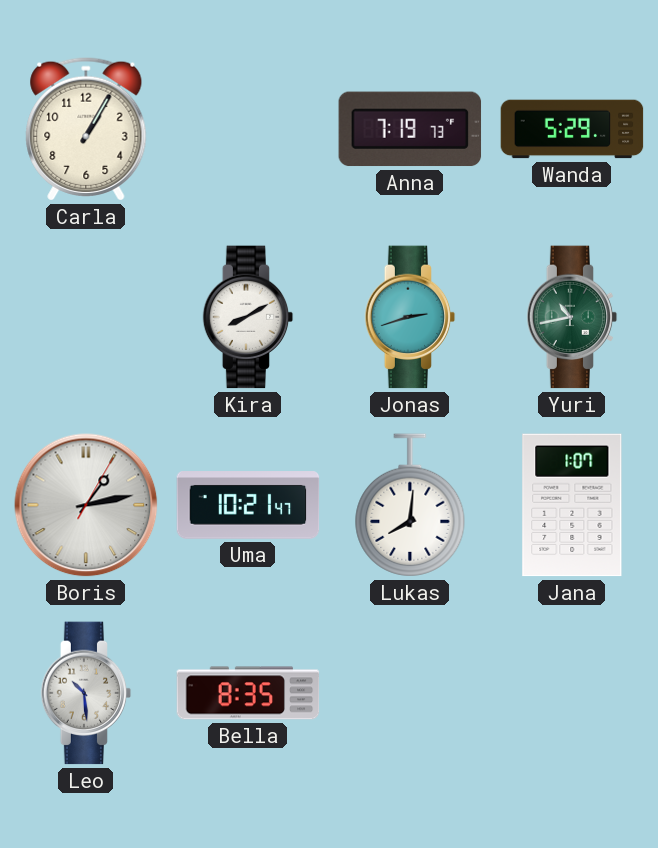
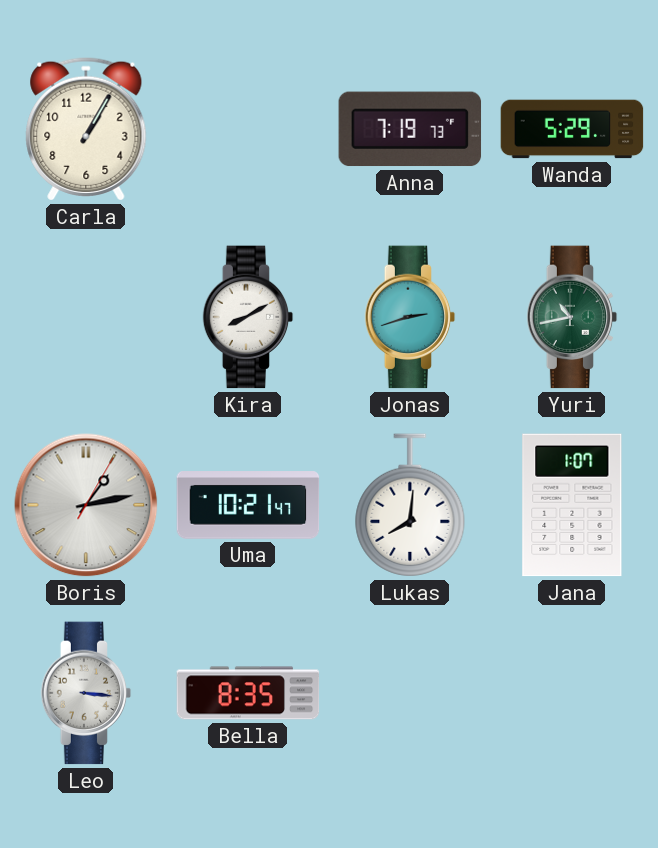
Leo: 10:29 -> 3:16
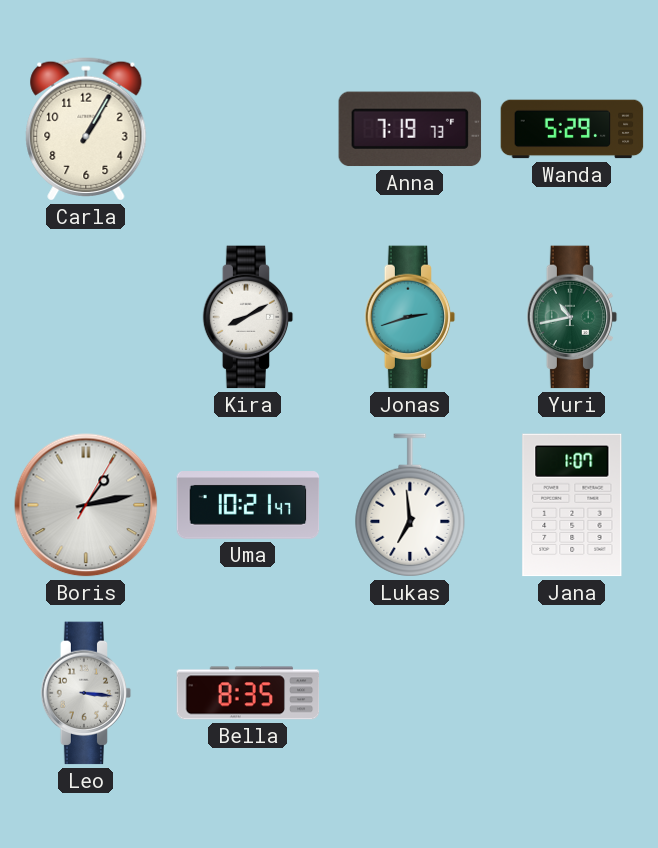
Lukas: 8:01 -> 6:59
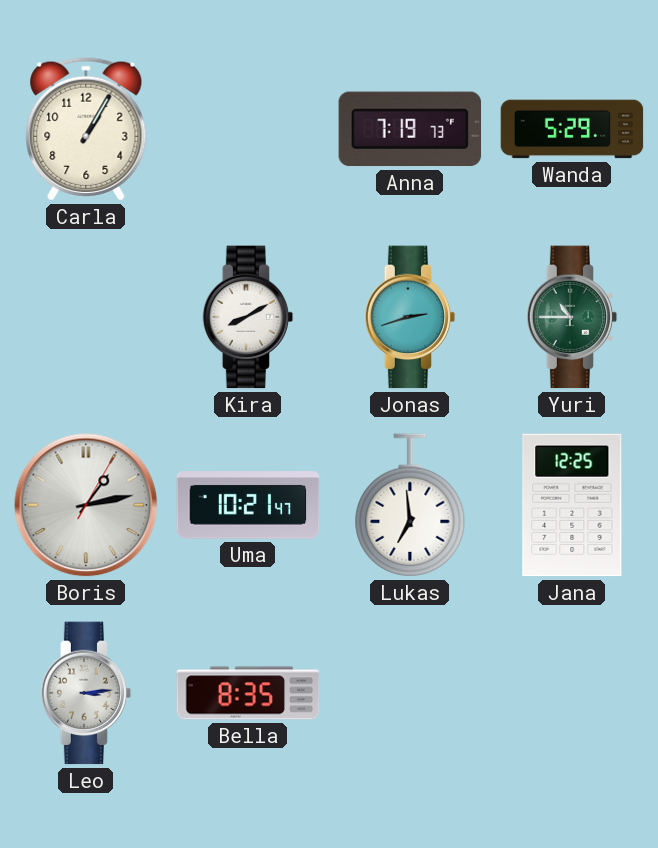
Yuri: 10:43 -> 10:45
Jana: 1:07 -> 12:25
Leo: 3:16 -> 3:14
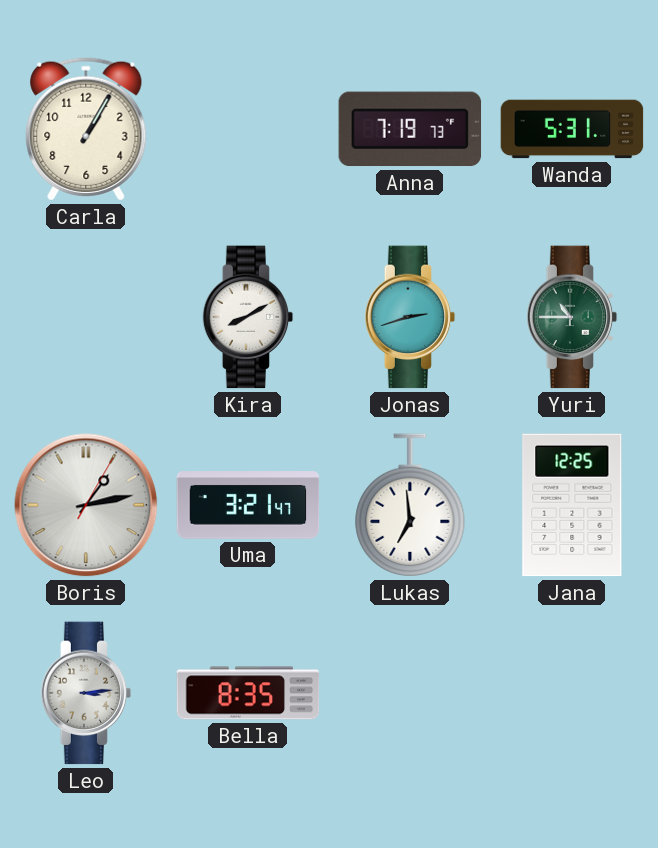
Wanda: 5:29 -> 5:31
Uma: 10:21 -> 3:21
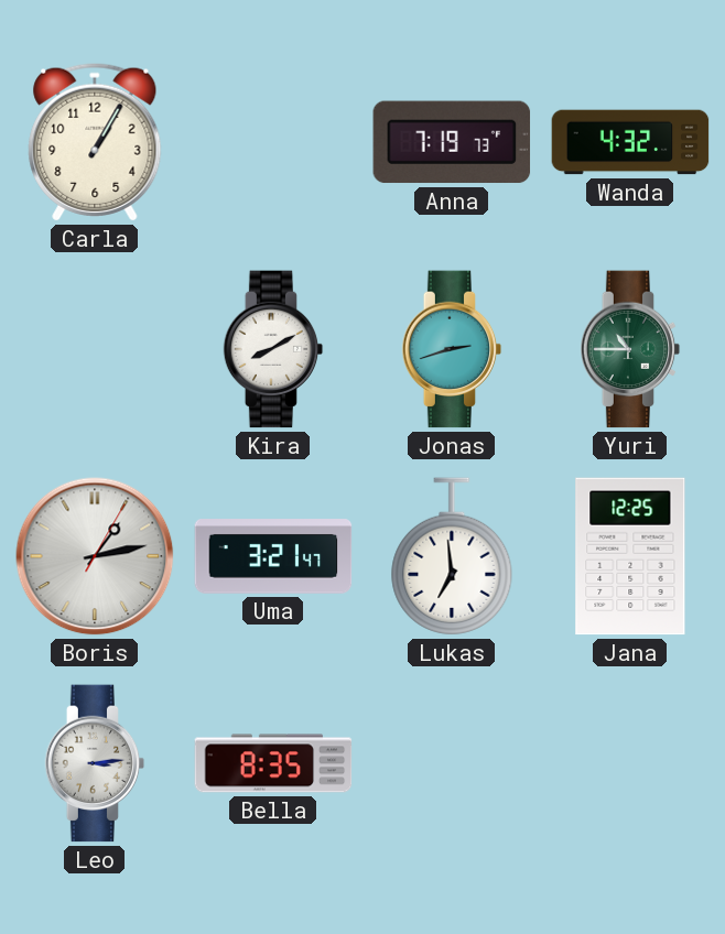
Wanda: 5:31 -> 4:32
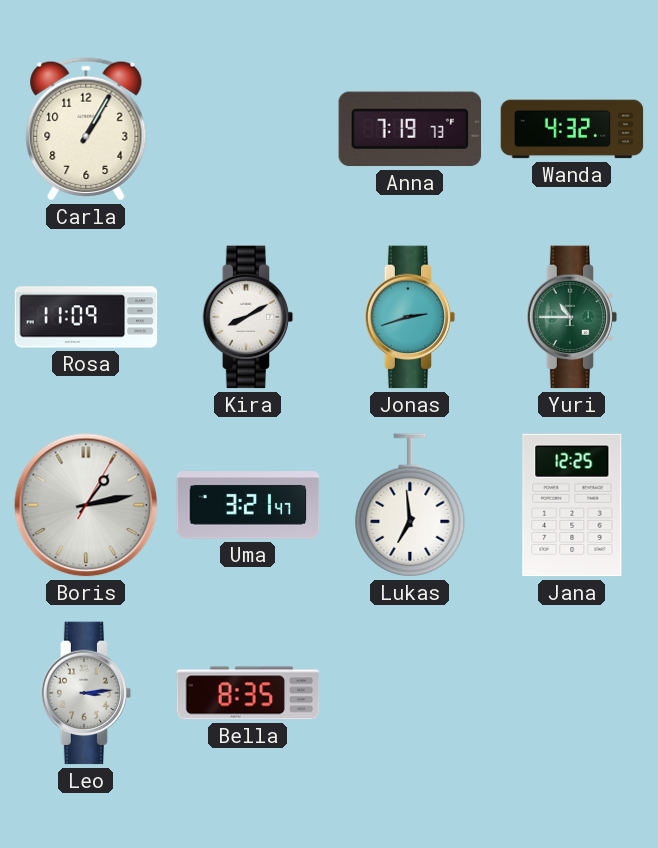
Rosa: none -> 11:09
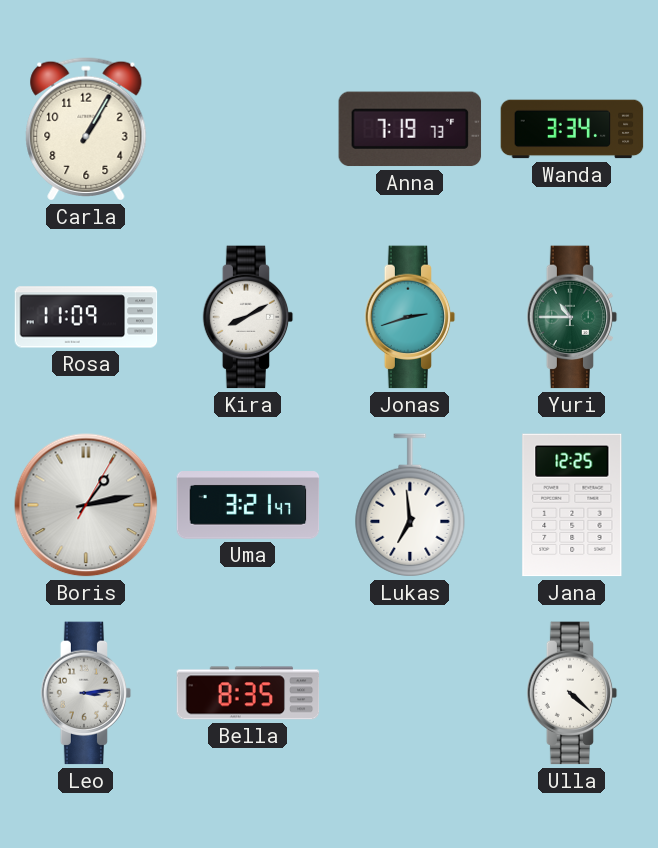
Wanda: 4:32 -> 3:34
Ulla: none -> 4:22
